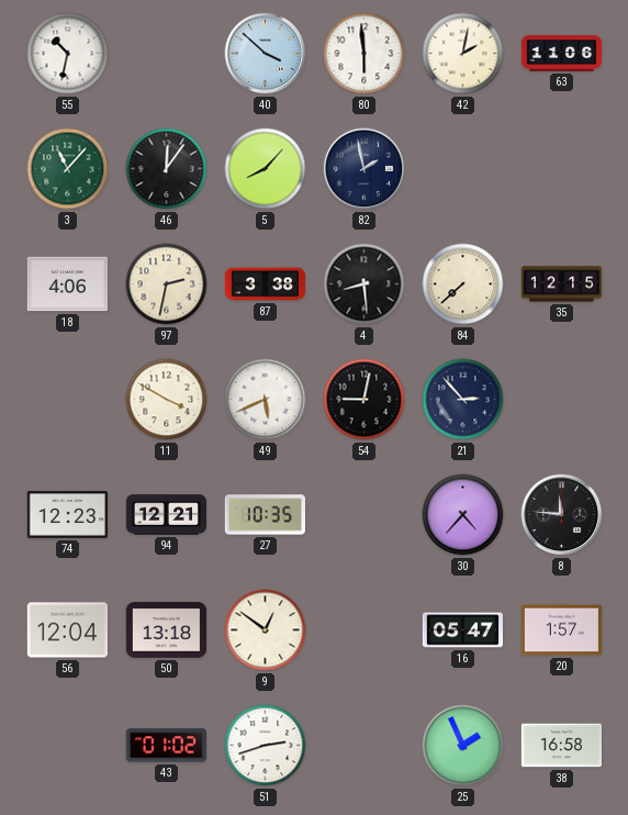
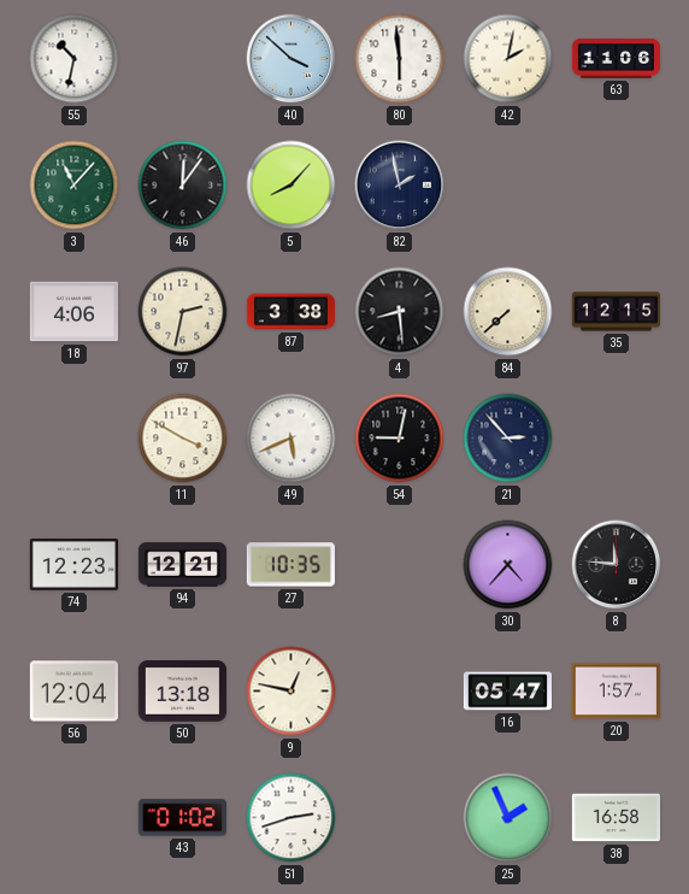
9: 12:51 -> 12:47
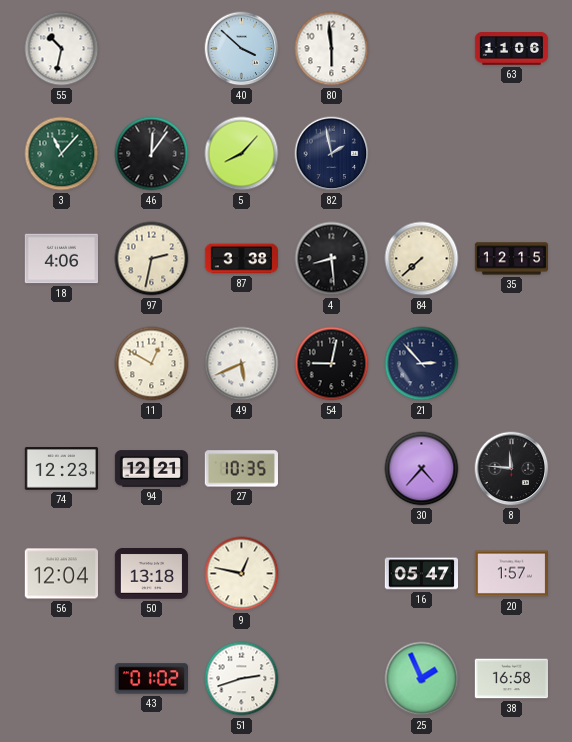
42: 2:02 -> none
11: 3:50 -> 12:50
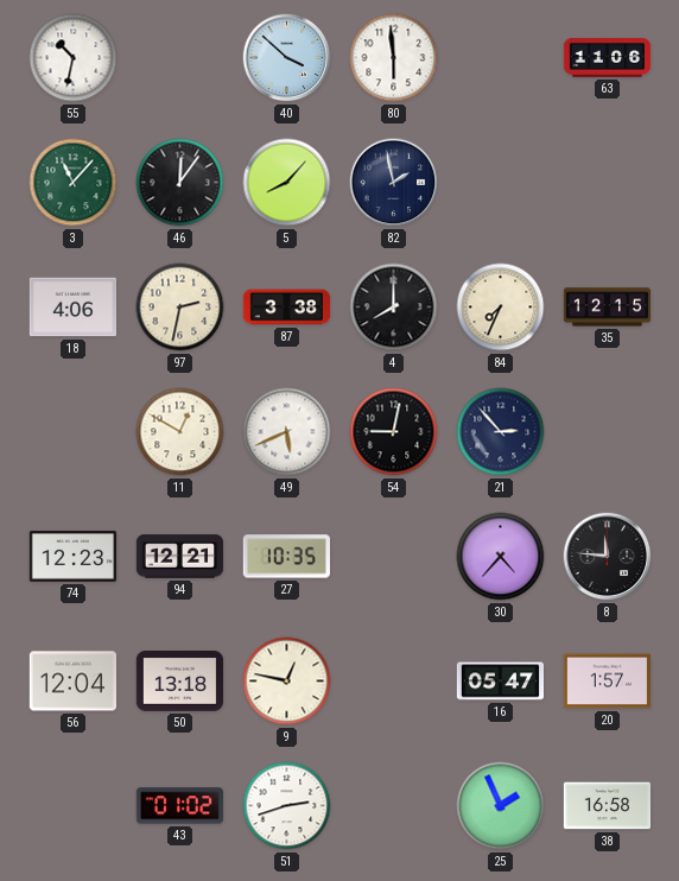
4: 8:29 -> 8:00
84: 7:38 -> 7:34
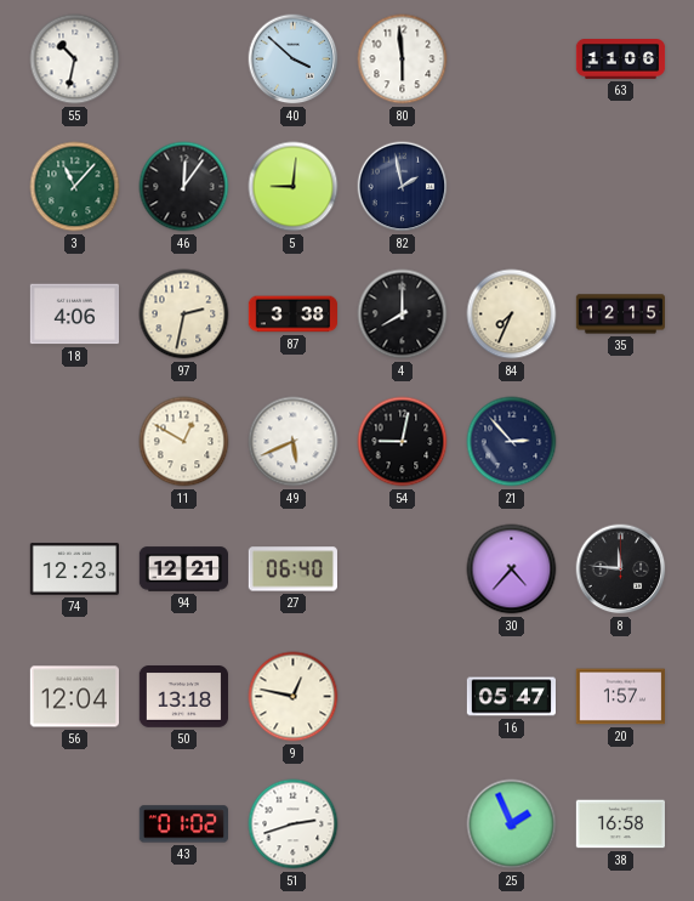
5: 8:07 -> 9:01
27: 10:35 -> 06:40
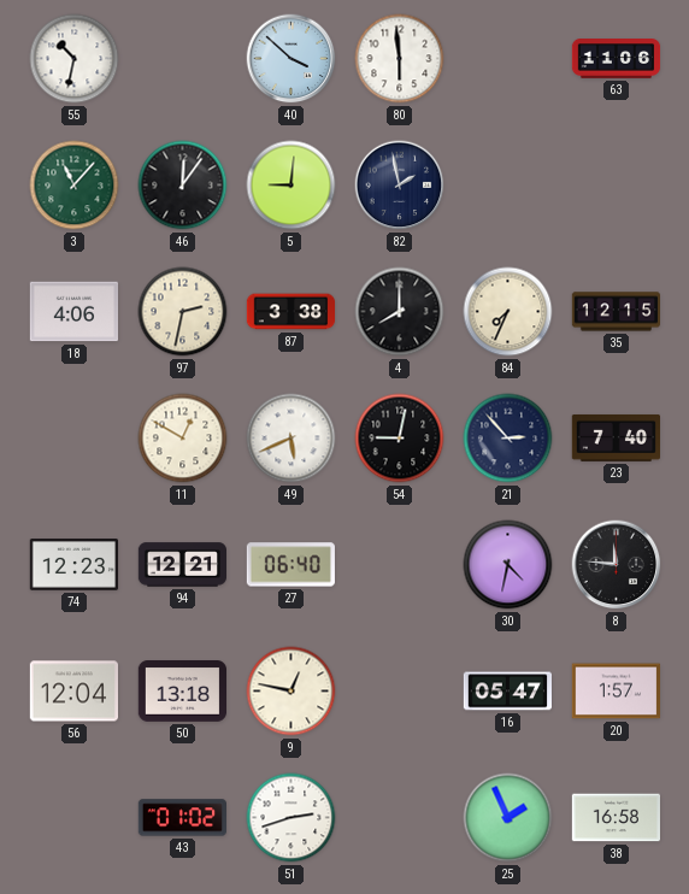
23: none -> 7:40
30: 4:37 -> 4:32
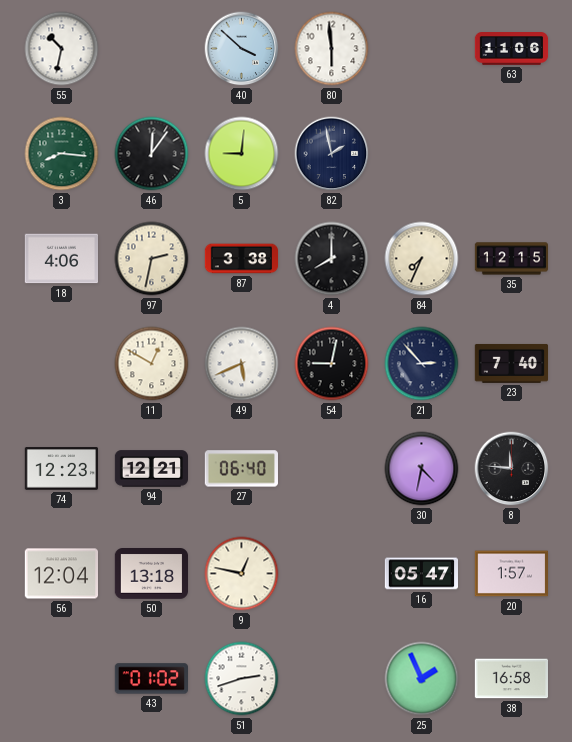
3: 11:07 -> 8:16
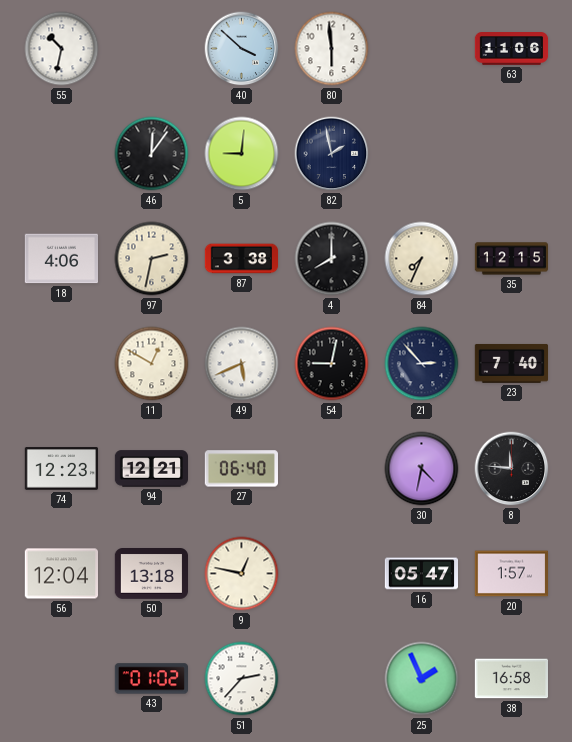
3: 8:16 -> none
51: 2:42 -> 2:37
